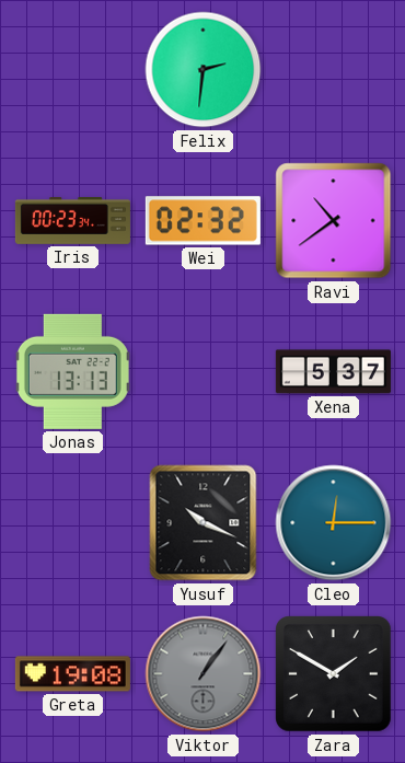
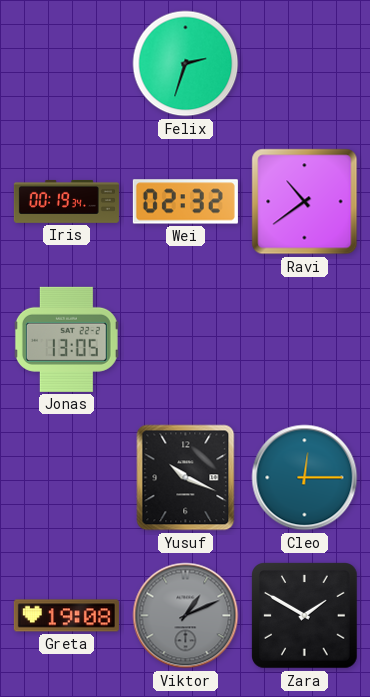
Felix: 2:31 -> 2:33
Iris: 00:23 -> 00:19
Jonas: 13:13 -> 13:05
Xena: 5:37 -> none
Viktor: 1:06 -> 1:11
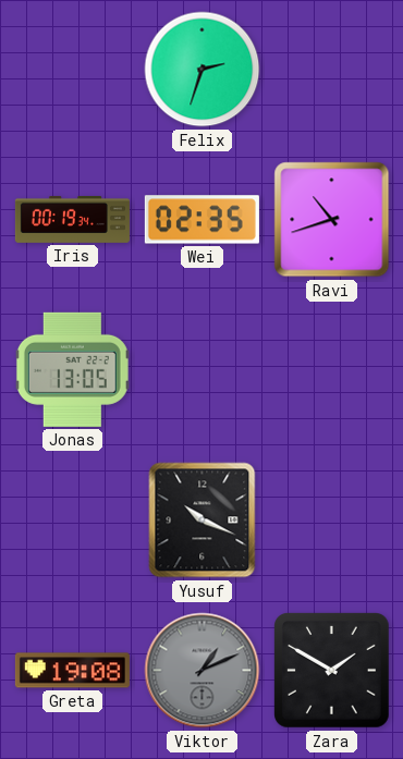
Wei: 02:32 -> 02:35
Ravi: 10:39 -> 10:42
Cleo: 12:15 -> none
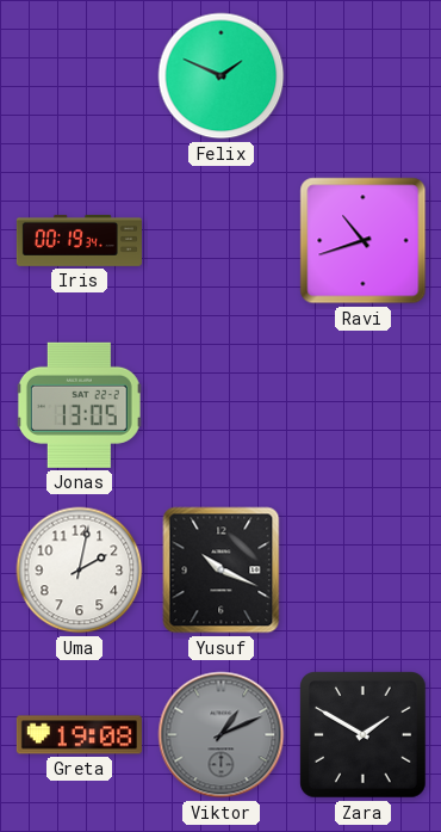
Felix: 2:33 -> 1:49
Wei: 02:35 -> none
Uma: none -> 2:02
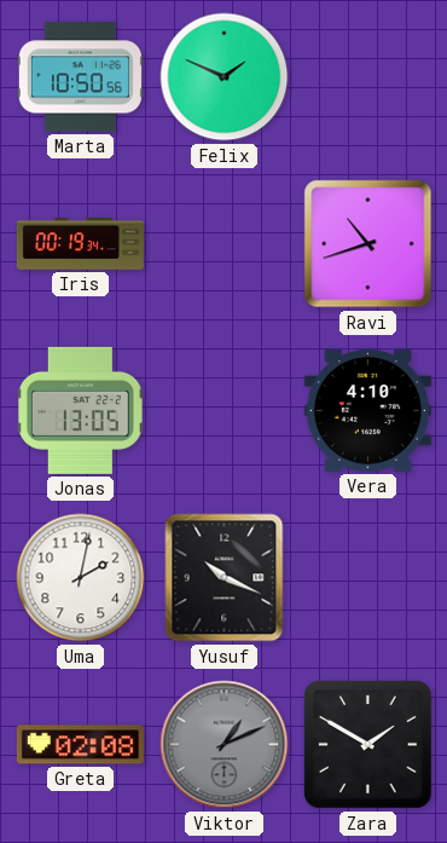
Marta: none -> 10:50
Vera: none -> 4:10
Greta: 19:08 -> 02:08
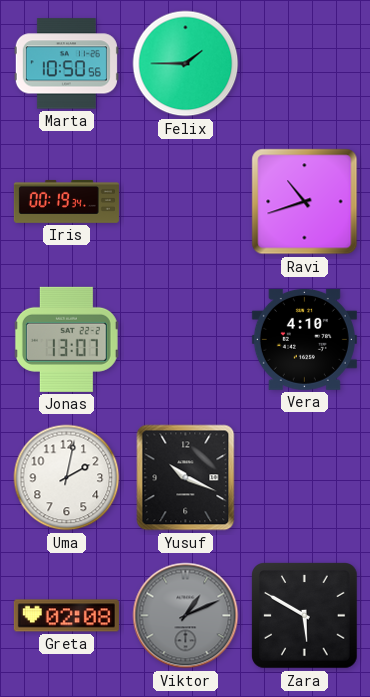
Felix: 1:49 -> 1:45
Jonas: 13:05 -> 13:07
Zara: 1:50 -> 5:50
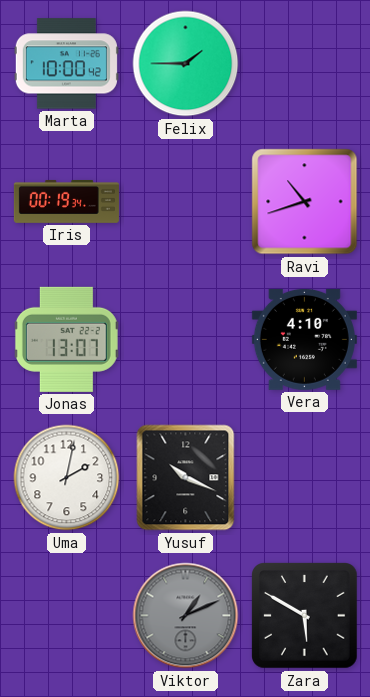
Marta: 10:50 -> 10:00
Greta: 02:08 -> none
